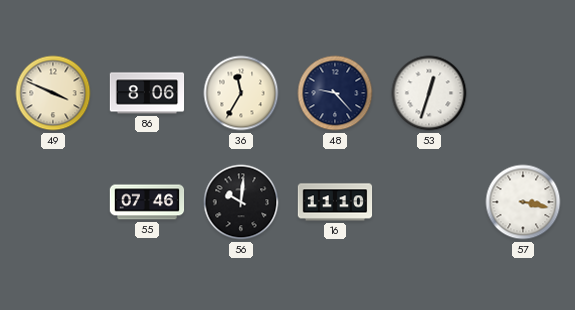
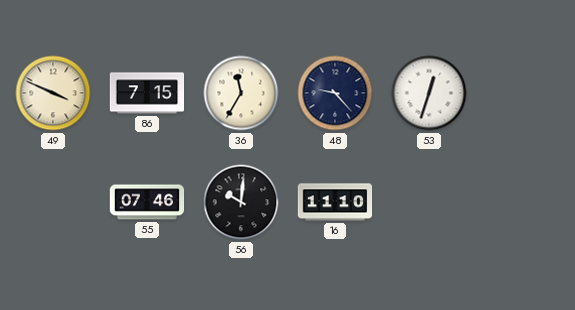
86: 8:06 -> 7:15
57: 3:17 -> none
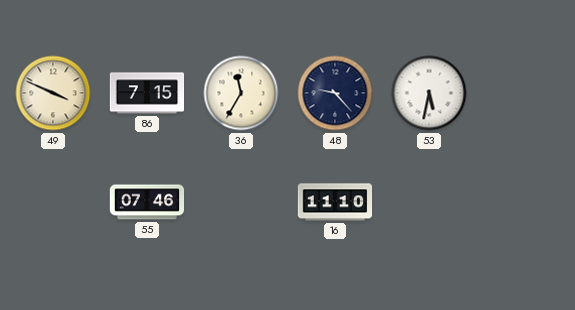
53: 12:33 -> 5:32
56: 10:01 -> none
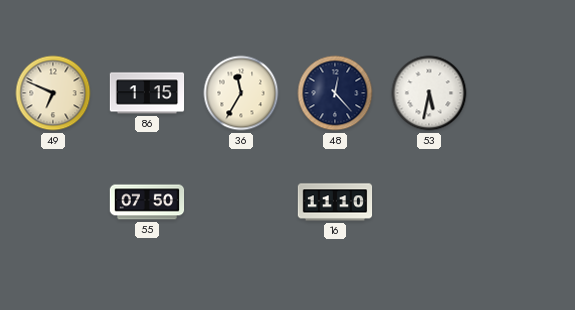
49: 3:49 -> 6:49
86: 7:15 -> 1:15
48: 9:23 -> 12:23
55: 07:46 -> 07:50
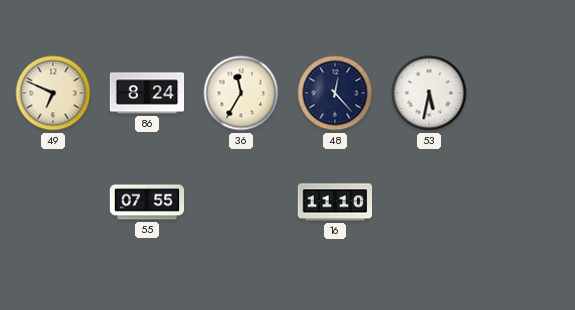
86: 1:15 -> 8:24
55: 07:50 -> 07:55
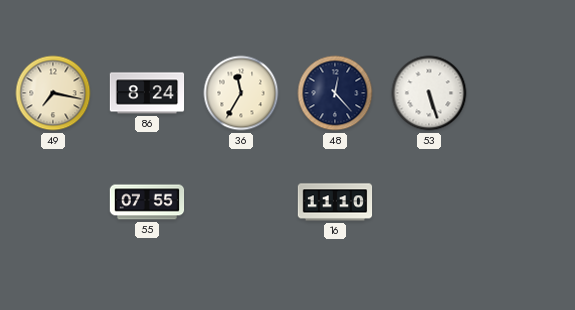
49: 6:49 -> 7:17
53: 5:32 -> 5:27
